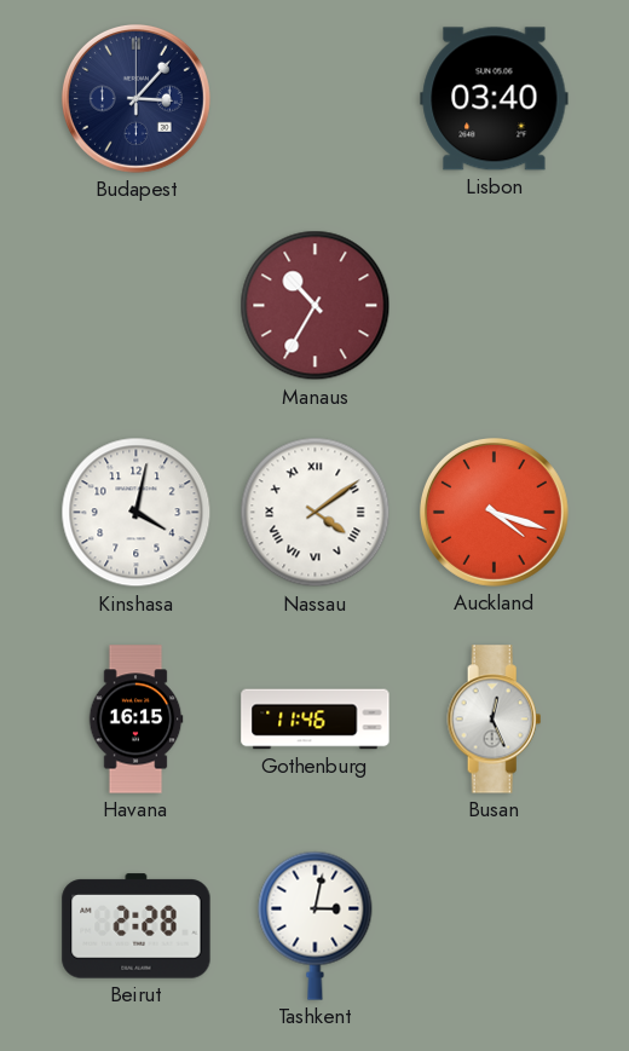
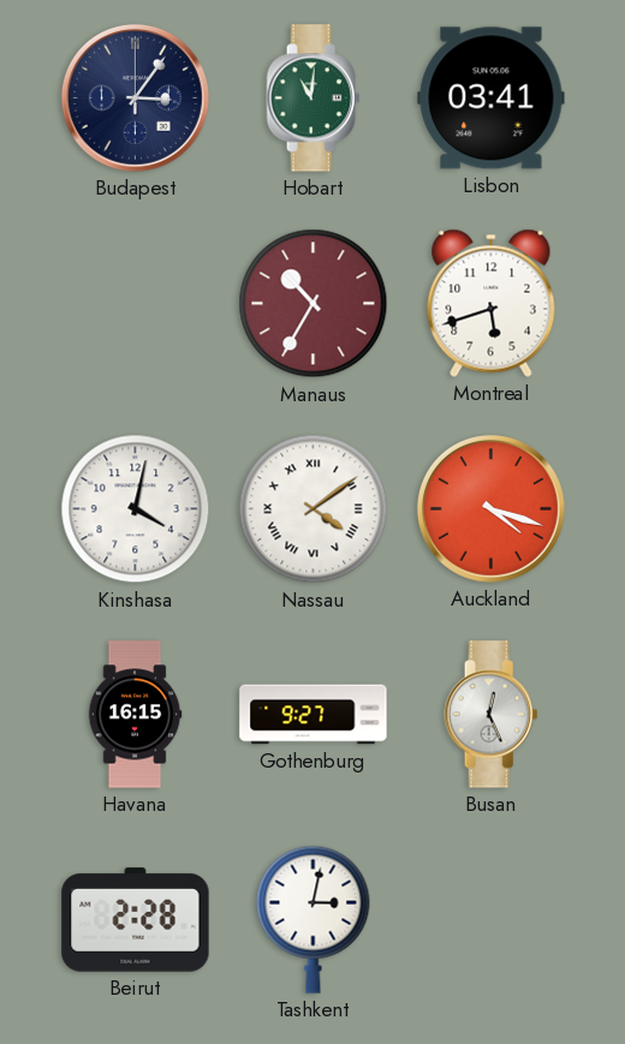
Budapest: 3:07 -> 3:06
Hobart: none -> 11:01
Lisbon: 03:40 -> 03:41
Montreal: none -> 5:42
Gothenburg: 11:46 -> 9:27
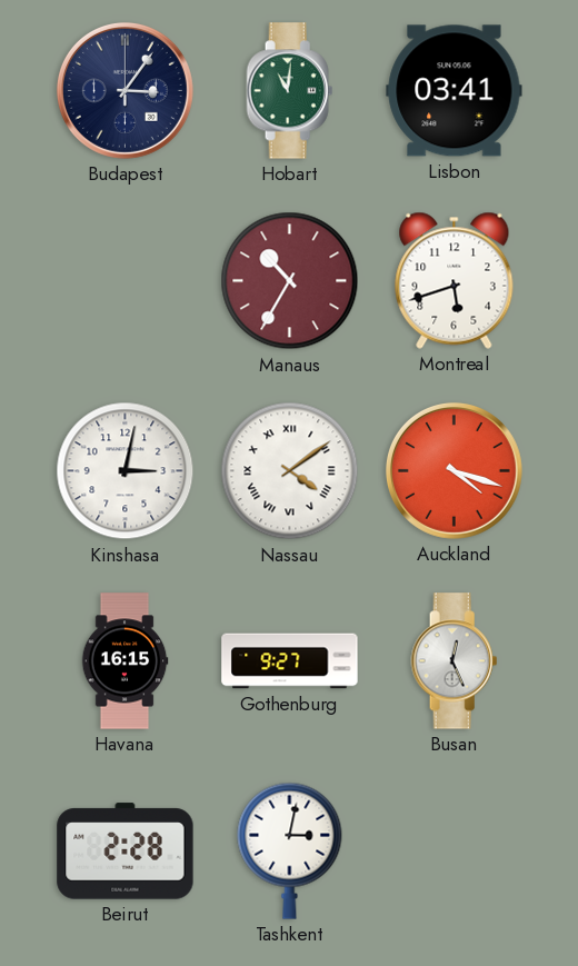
Kinshasa: 4:02 -> 3:02
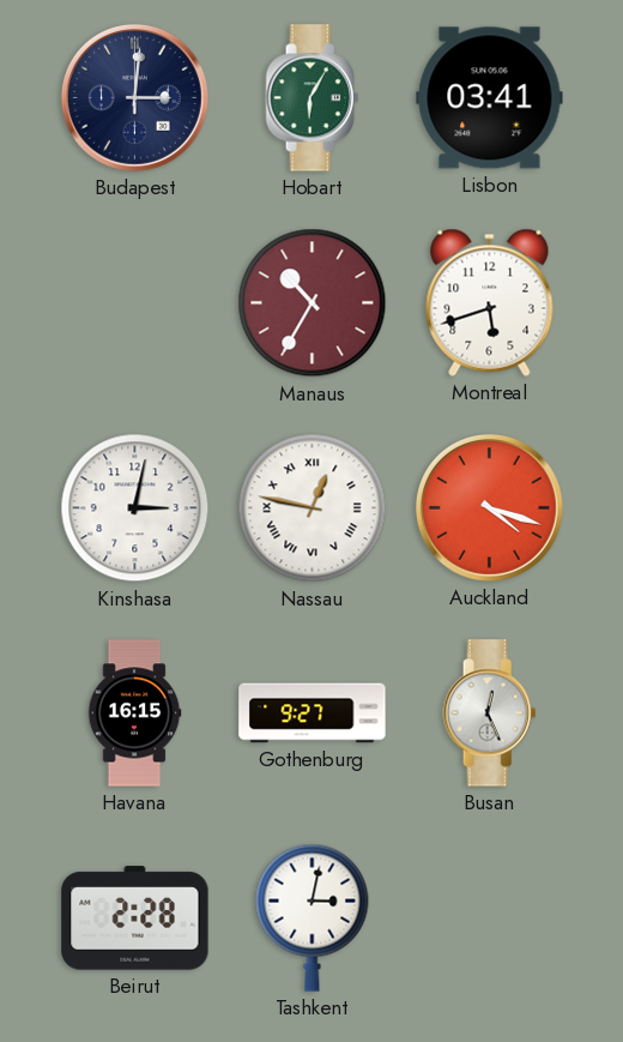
Budapest: 3:06 -> 3:01
Hobart: 11:01 -> 6:05
Nassau: 4:09 -> 12:47
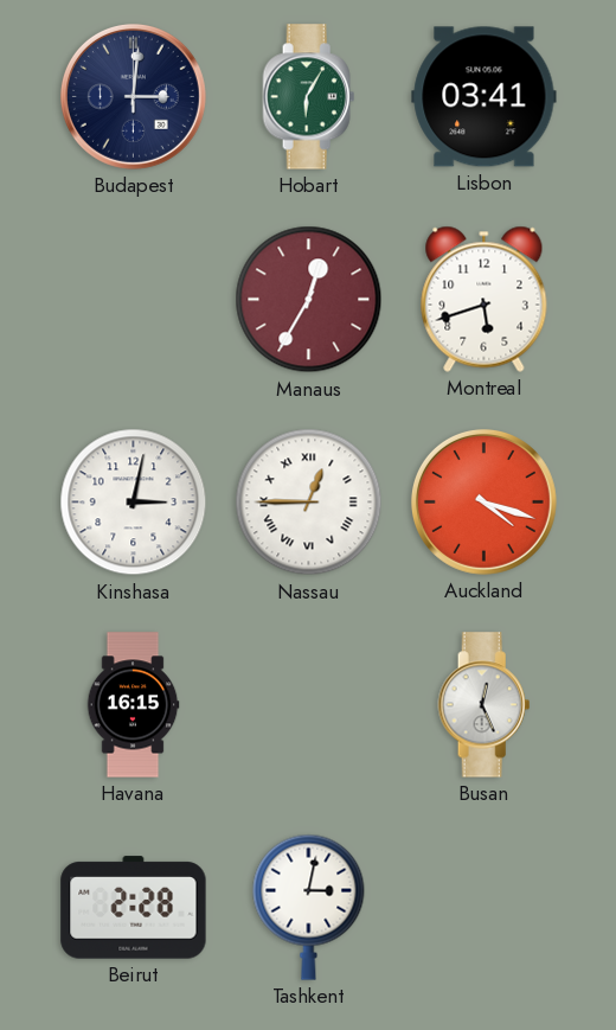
Manaus: 10:35 -> 12:35
Nassau: 12:47 -> 12:45
Gothenburg: 9:27 -> none
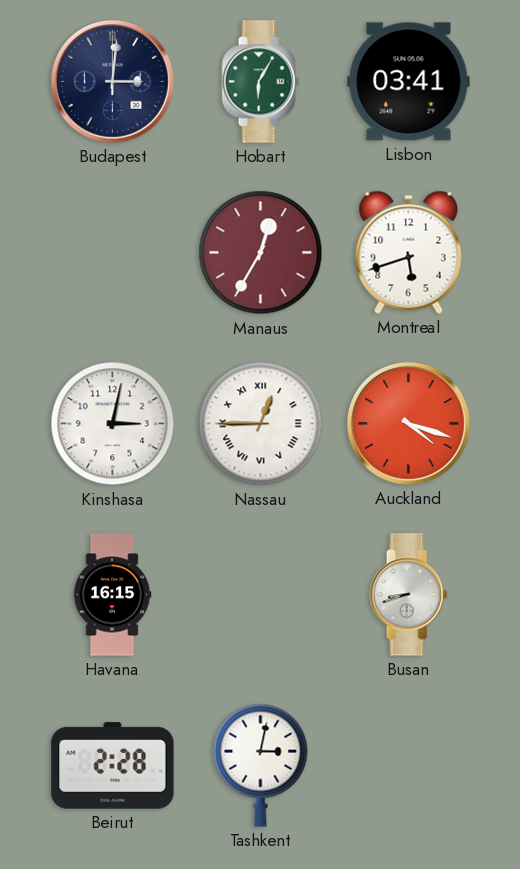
Busan: 12:26 -> 8:42
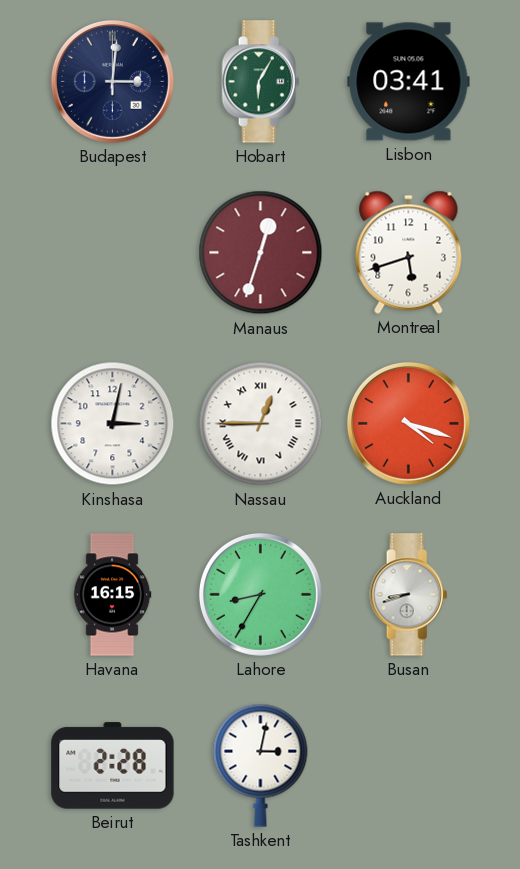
Manaus: 12:35 -> 12:33
Lahore: none -> 8:35
